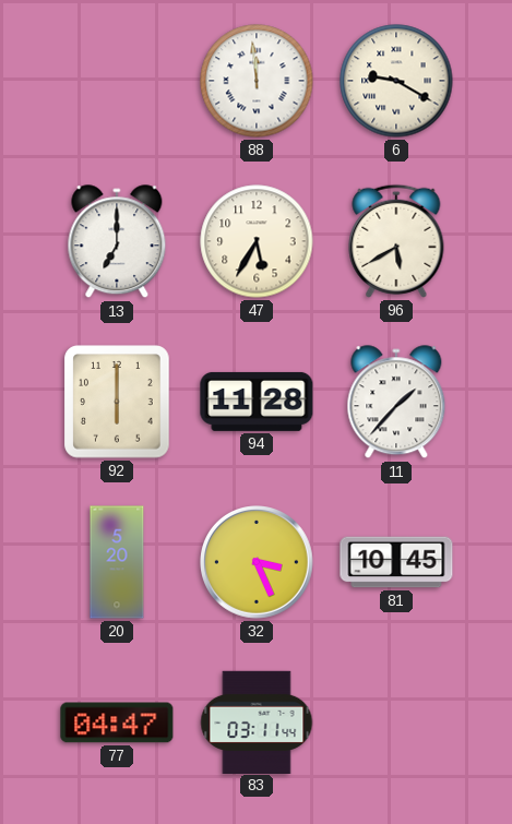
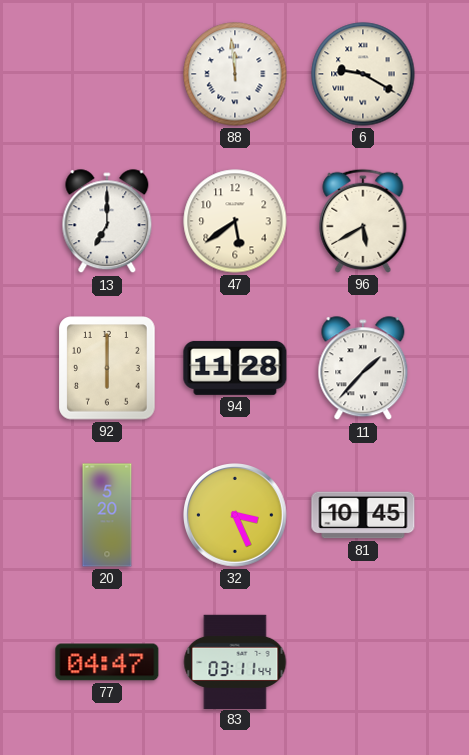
47: 5:35 -> 5:39
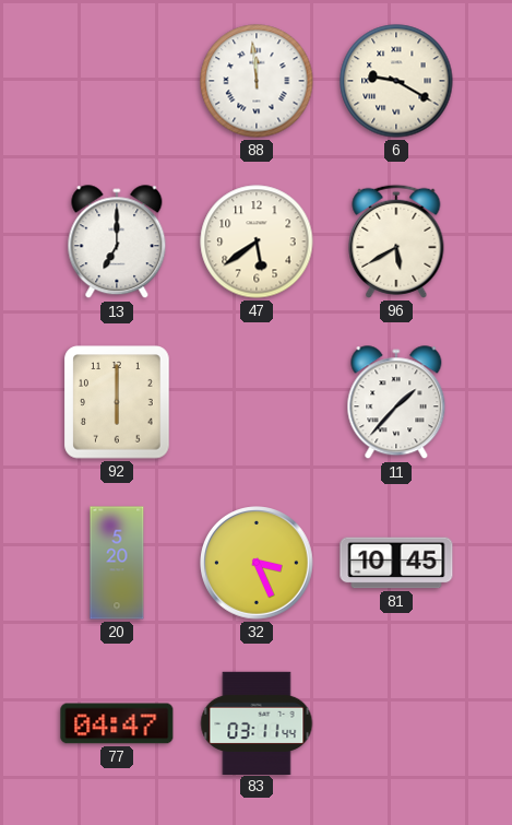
94: 11:28 -> none
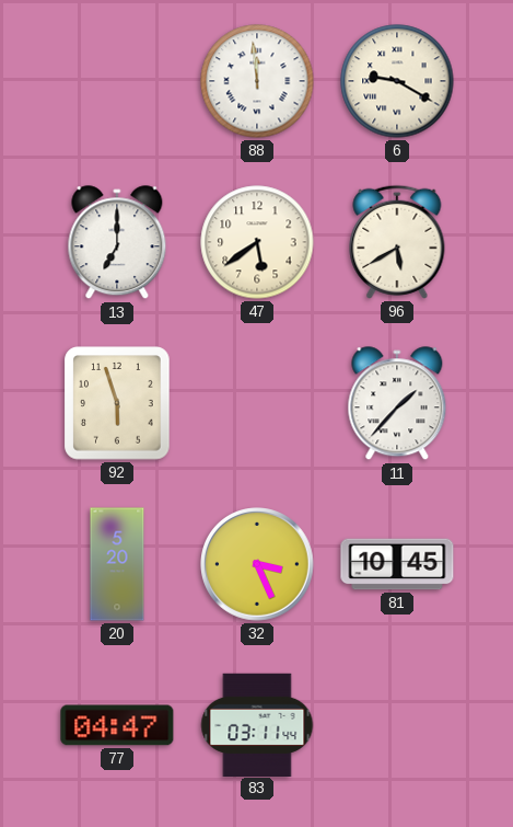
92: 6:00 -> 5:57
